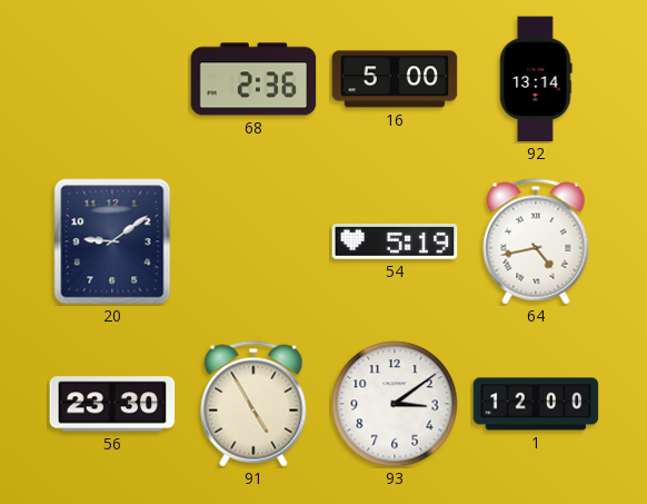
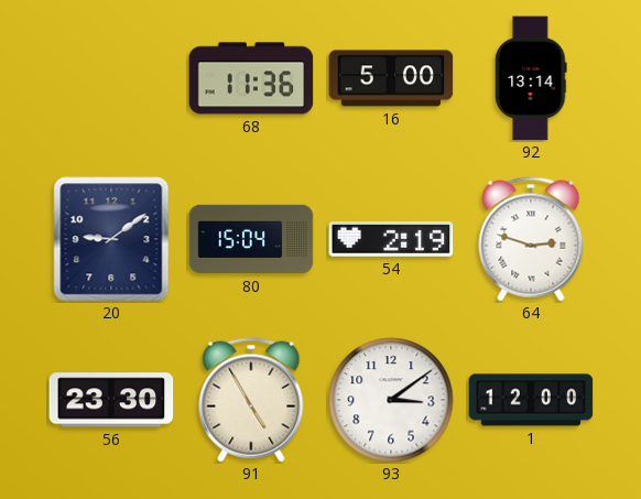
68: 2:36 -> 11:36
80: none -> 15:04
54: 5:19 -> 2:19
64: 4:43 -> 2:48
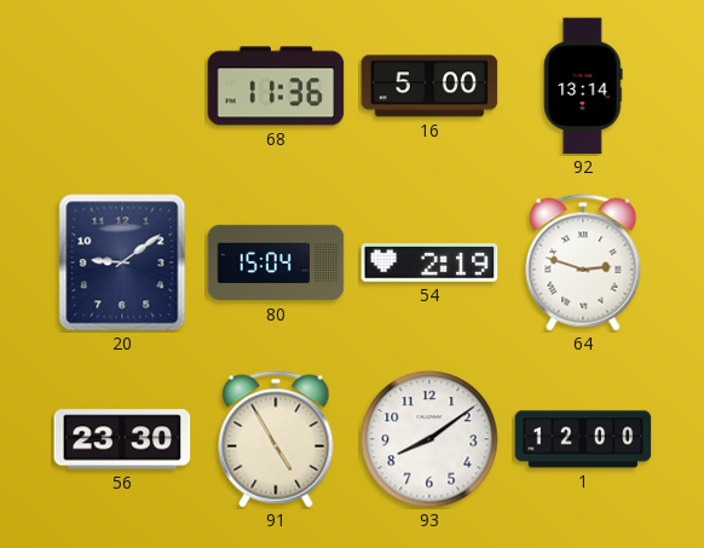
93: 3:09 -> 8:09
